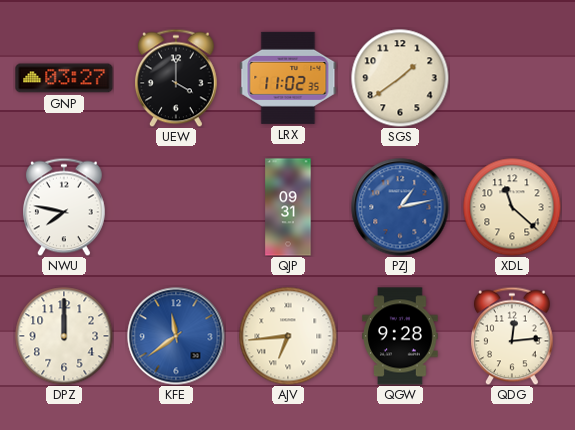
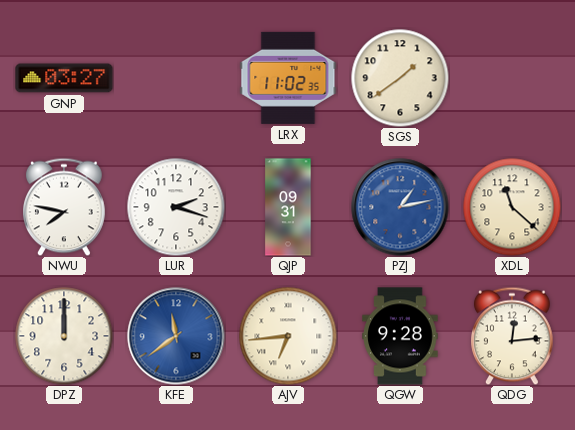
UEW: 4:00 -> none
LUR: none -> 2:18
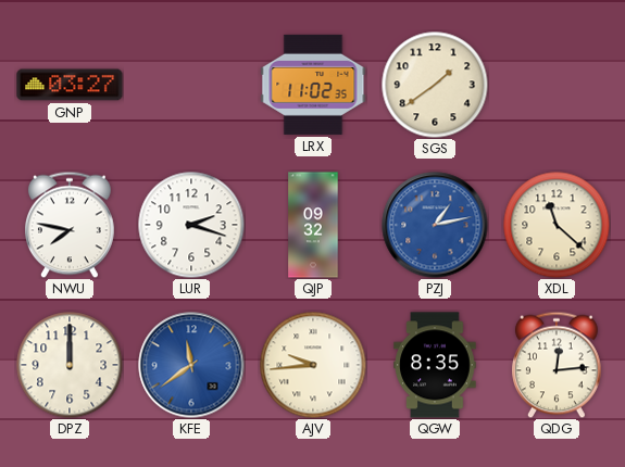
QJP: 09:31 -> 09:32
AJV: 6:44 -> 9:44
QGW: 9:28 -> 8:35
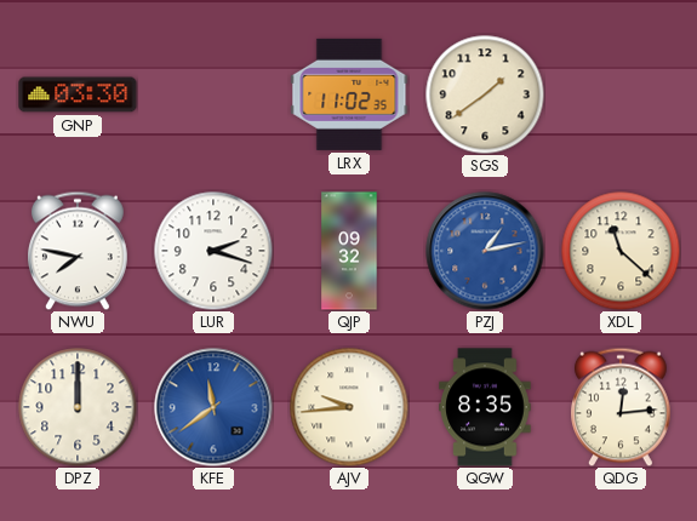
GNP: 03:27 -> 03:30
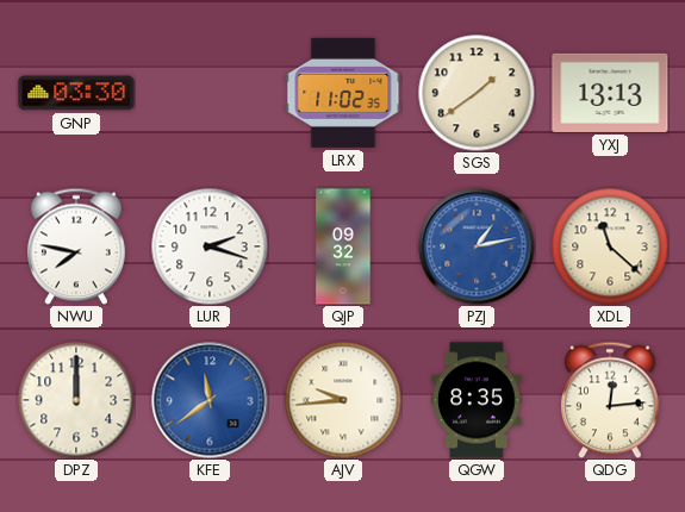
YXJ: none -> 13:13
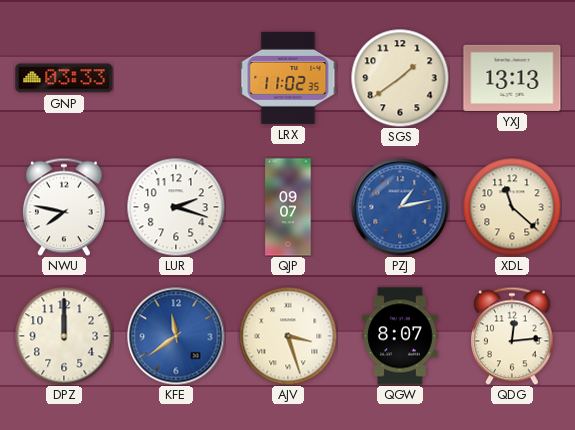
GNP: 03:30 -> 03:33
QJP: 09:32 -> 09:07
AJV: 9:44 -> 3:27
QGW: 8:35 -> 8:07
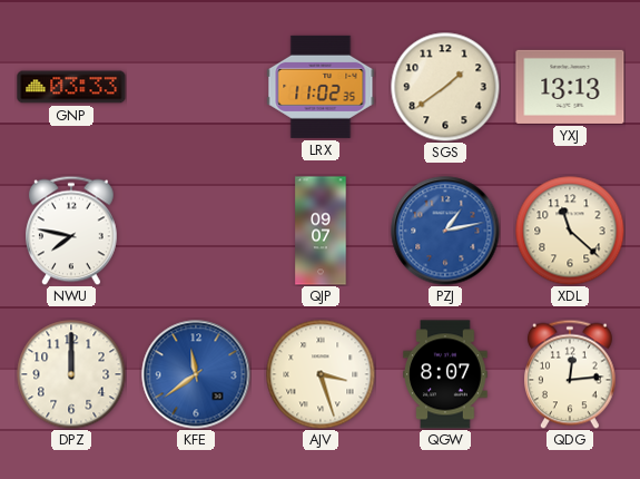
LUR: 2:18 -> none
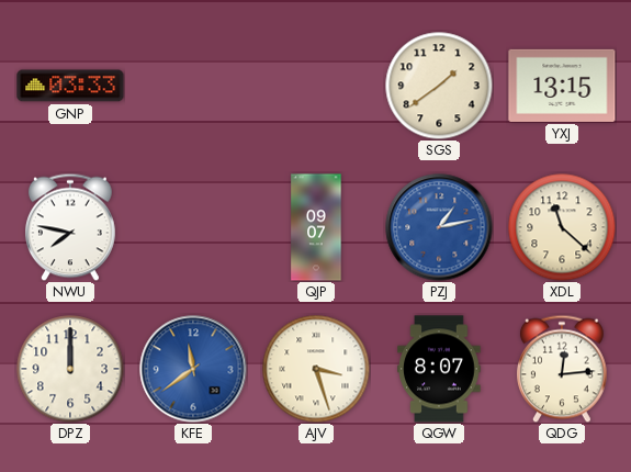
LRX: 11:02 -> none
YXJ: 13:13 -> 13:15
